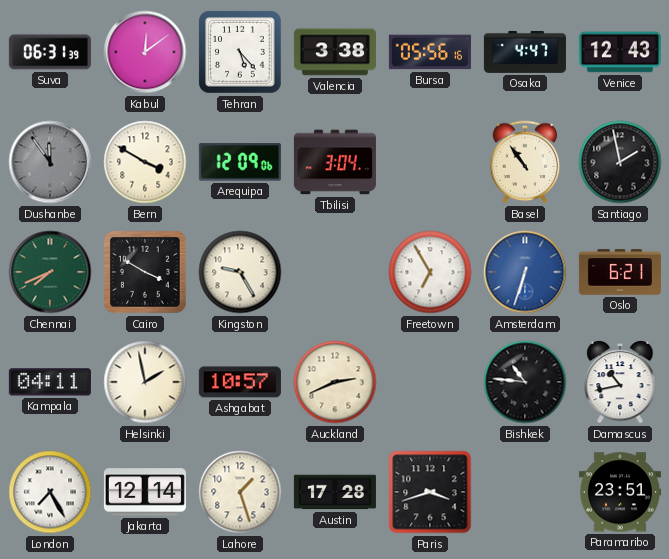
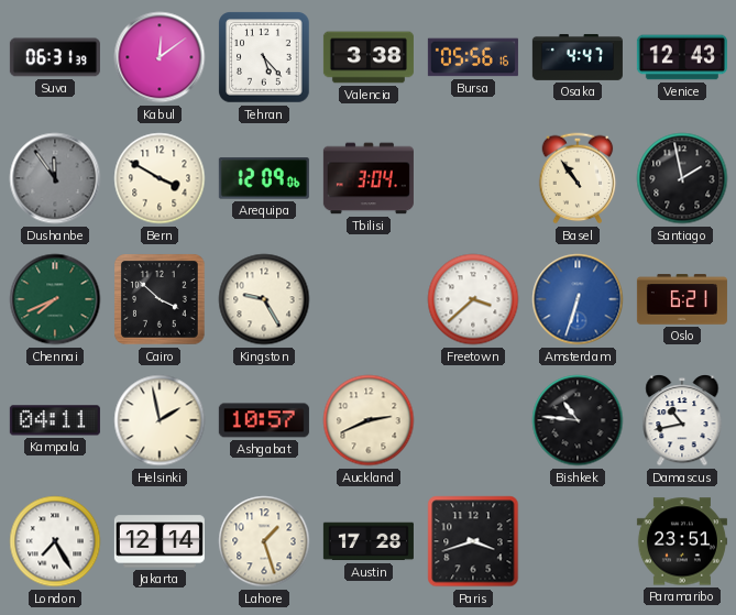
Cairo: 3:50 -> 3:52
Freetown: 6:55 -> 3:38
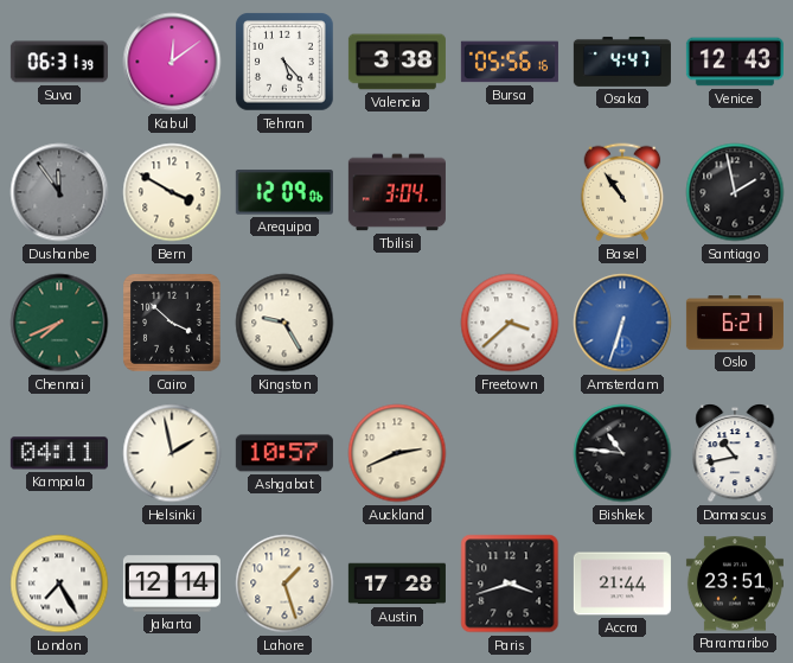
Accra: none -> 21:44
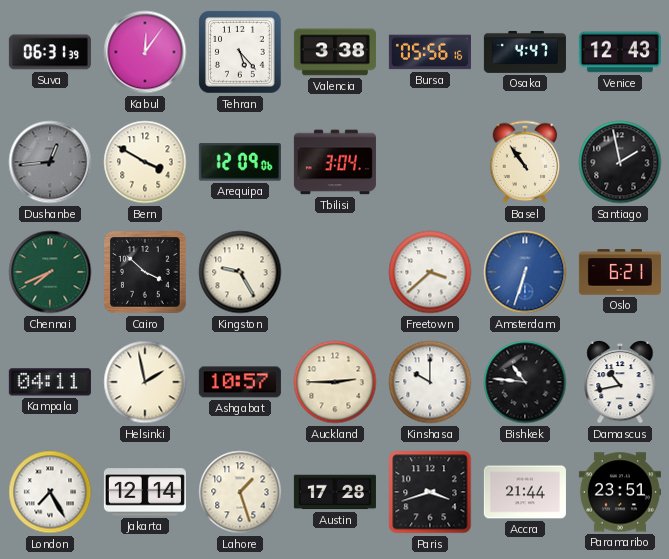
Kabul: 12:09 -> 12:06
Dushanbe: 11:54 -> 12:44
Auckland: 2:41 -> 2:45
Kinshasa: none -> 10:00
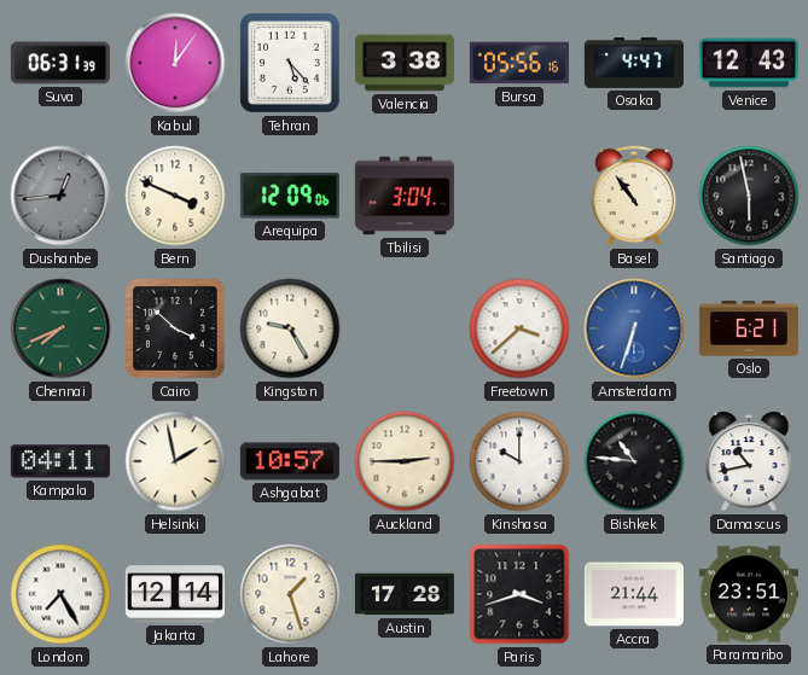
Bern: 3:50 -> 3:49
Santiago: 1:58 -> 5:58
